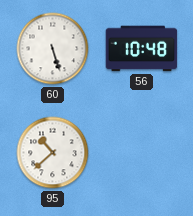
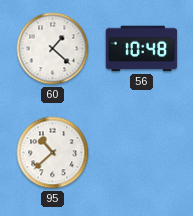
60: 5:27 -> 1:22
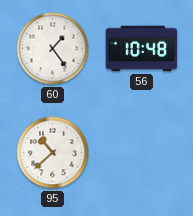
60: 1:22 -> 1:24
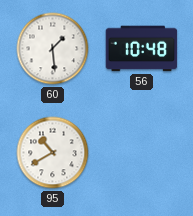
60: 1:24 -> 1:29
95: 10:38 -> 10:40
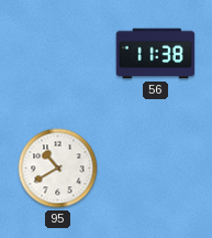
60: 1:29 -> none
56: 10:48 -> 11:38
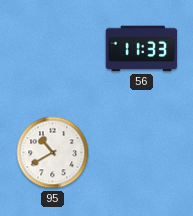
56: 11:38 -> 11:33
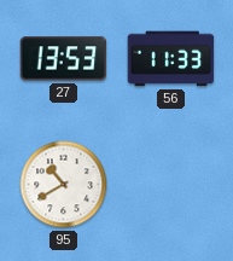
27: none -> 13:53
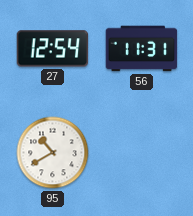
27: 13:53 -> 12:54
56: 11:33 -> 11:31
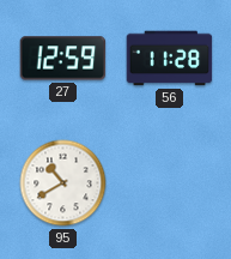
27: 12:54 -> 12:59
56: 11:31 -> 11:28
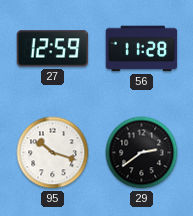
95: 10:40 -> 10:18
29: none -> 2:39
